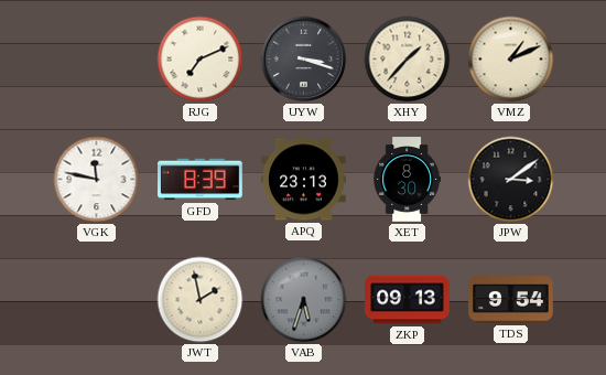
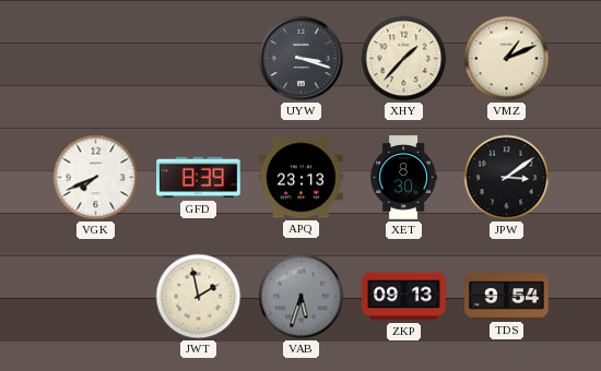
RJG: 7:11 -> none
VGK: 11:47 -> 7:41
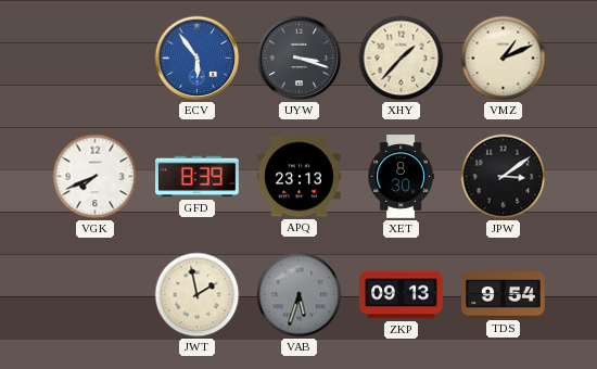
ECV: none -> 5:54
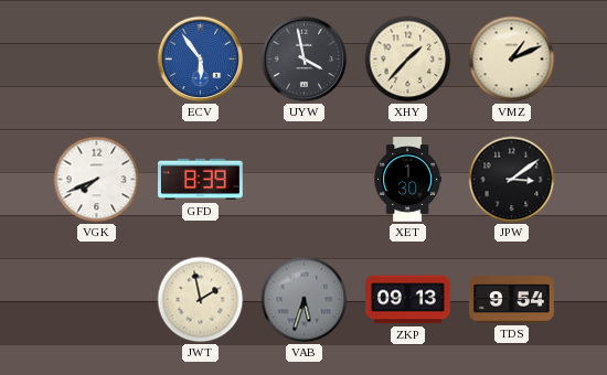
UYW: 3:18 -> 3:58
APQ: 23:13 -> none
XET: 8:30 -> 1:30
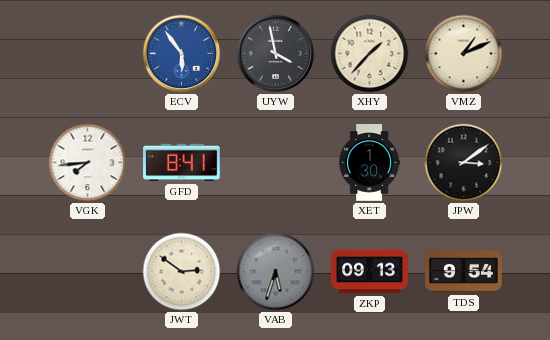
VGK: 7:41 -> 7:44
GFD: 8:39 -> 8:41
JWT: 1:58 -> 2:51
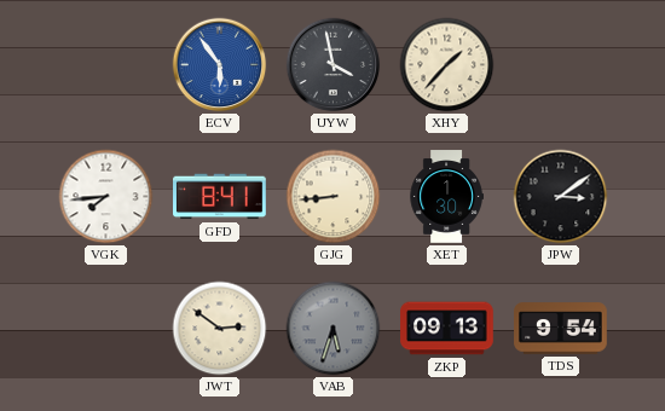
VMZ: 1:11 -> none
GJG: none -> 8:44
